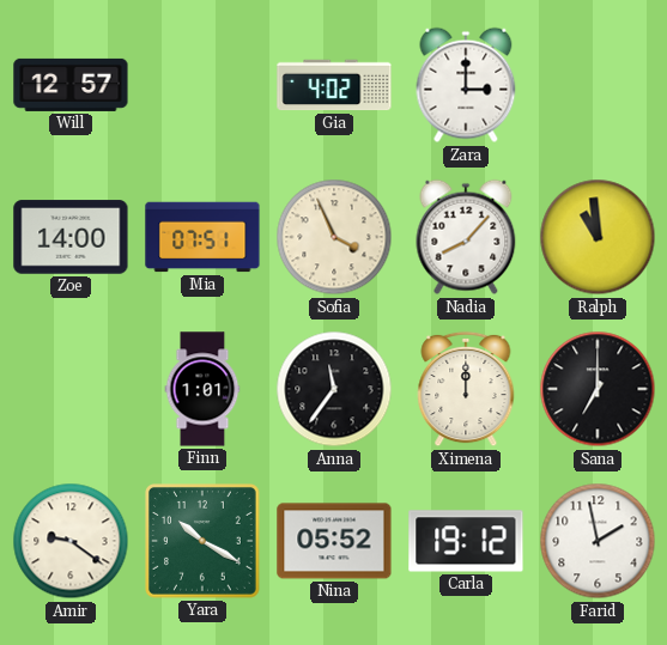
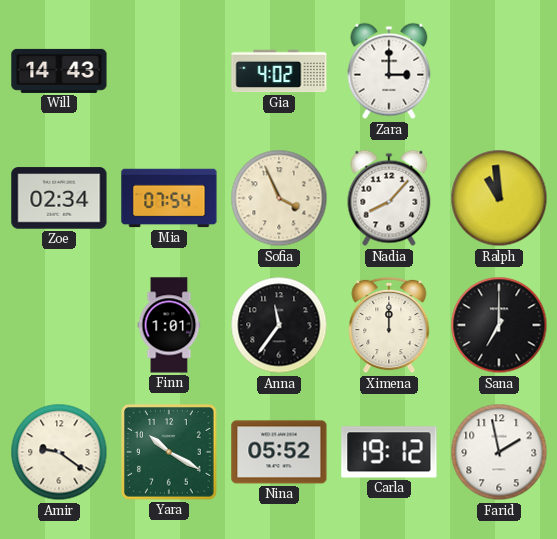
Will: 12:57 -> 14:43
Zoe: 14:00 -> 02:34
Mia: 07:51 -> 07:54
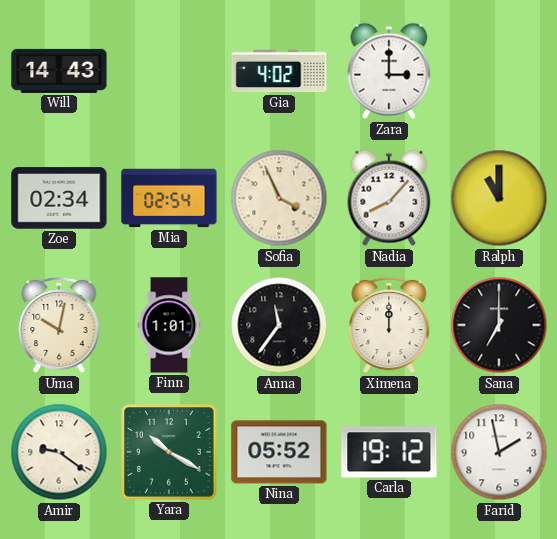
Mia: 07:54 -> 02:54
Ralph: 10:59 -> 11:00
Uma: none -> 10:02
